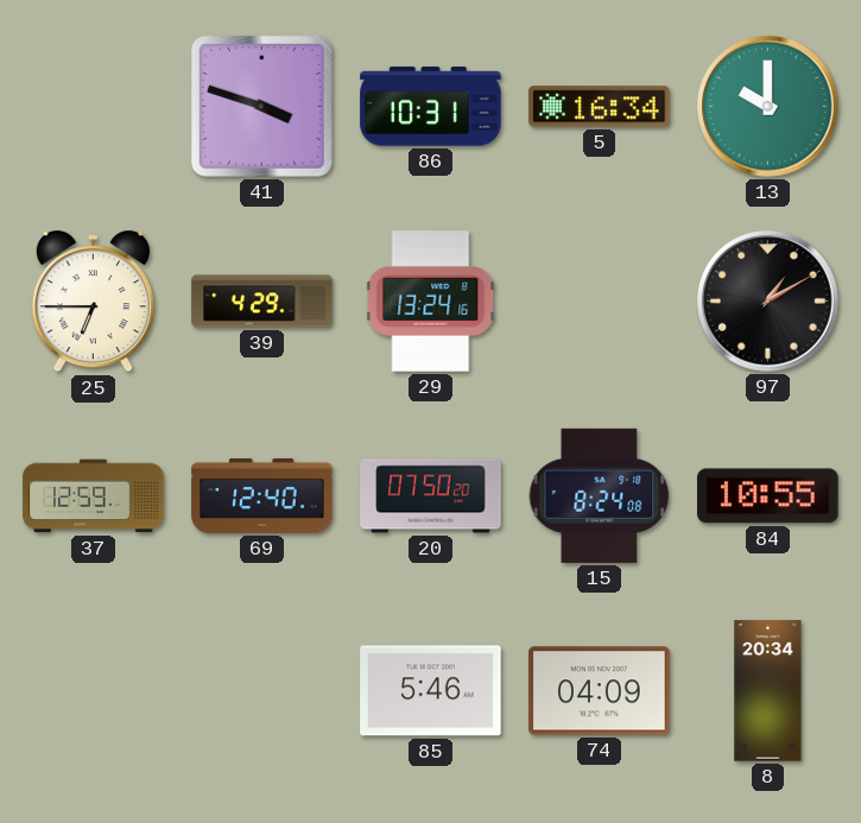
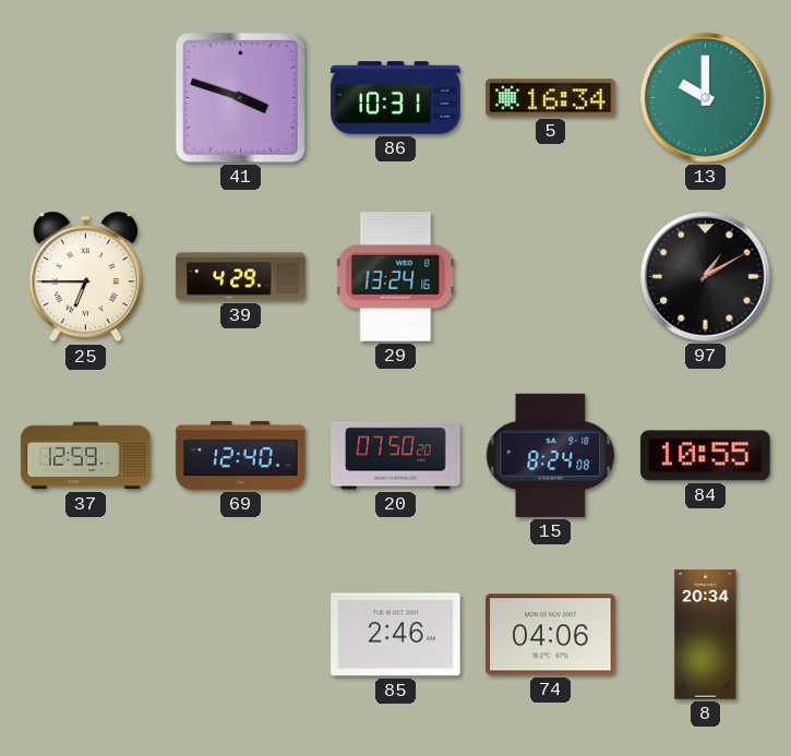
85: 5:46 -> 2:46
74: 04:09 -> 04:06
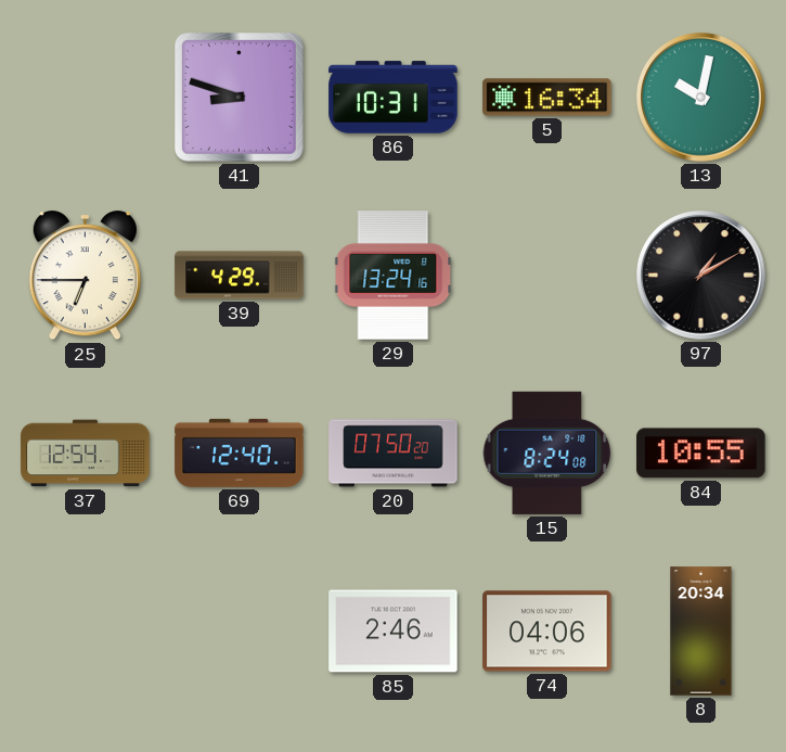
41: 3:48 -> 8:48
13: 10:00 -> 10:02
37: 12:59 -> 12:54
